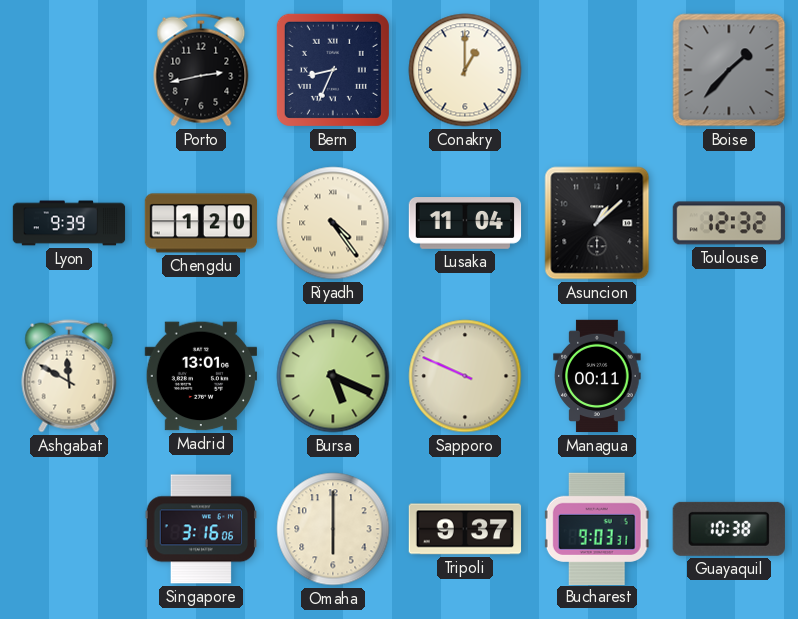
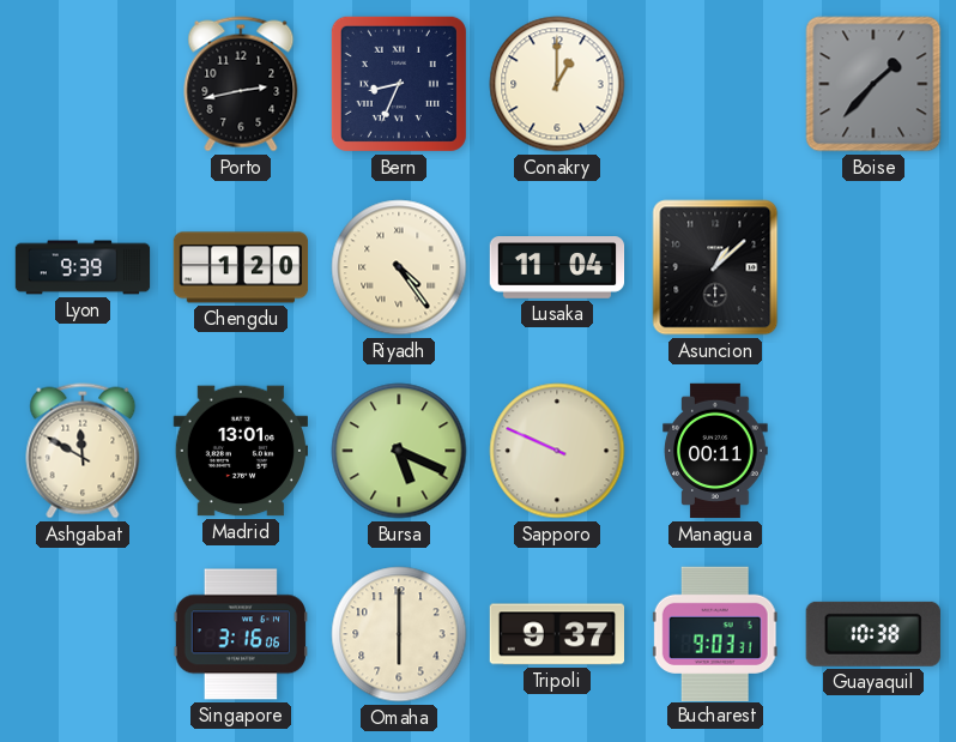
Toulouse: 12:32 -> none
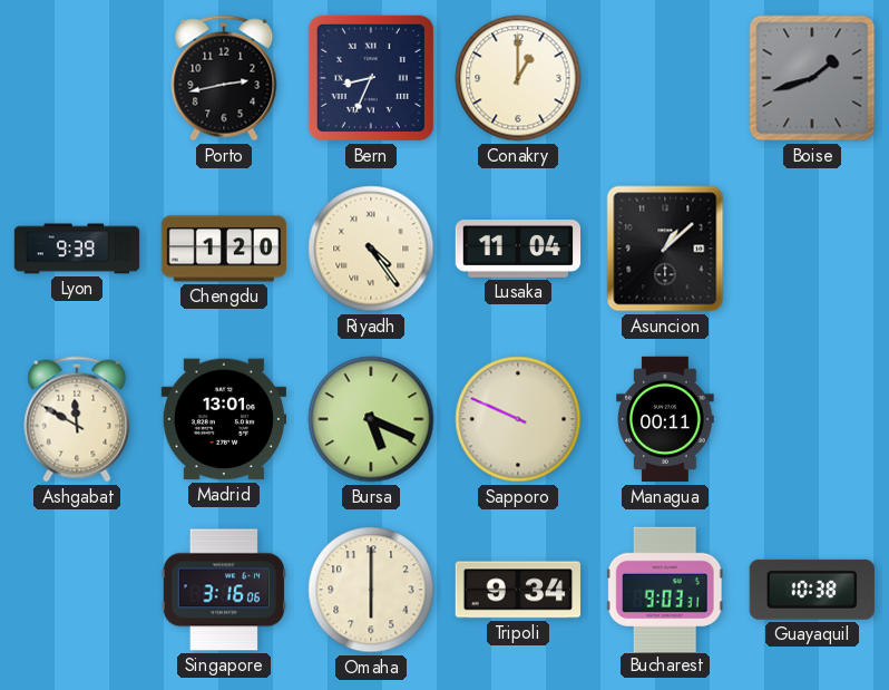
Boise: 1:37 -> 1:42
Tripoli: 9:37 -> 9:34
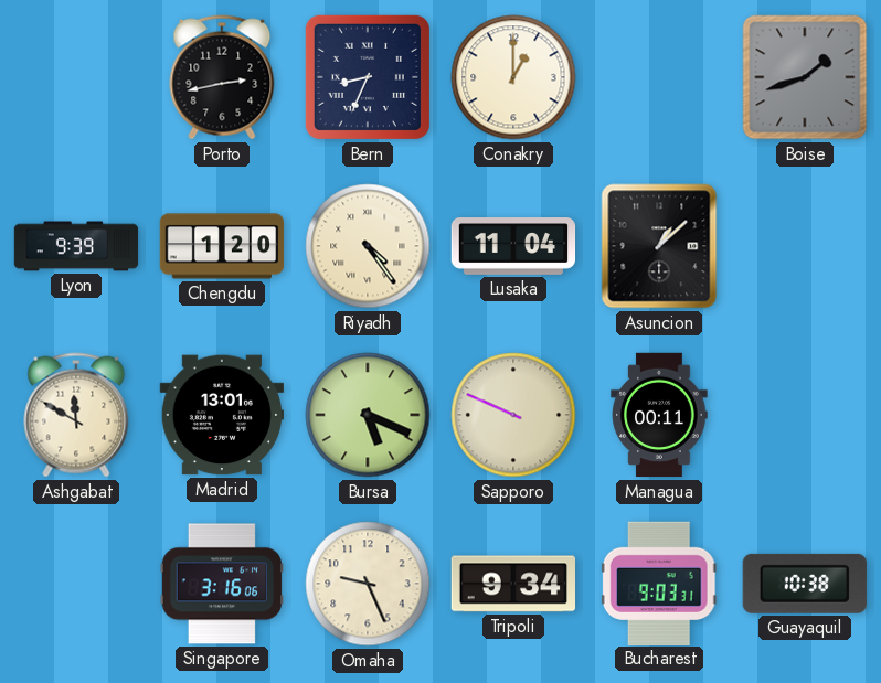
Omaha: 6:00 -> 9:26
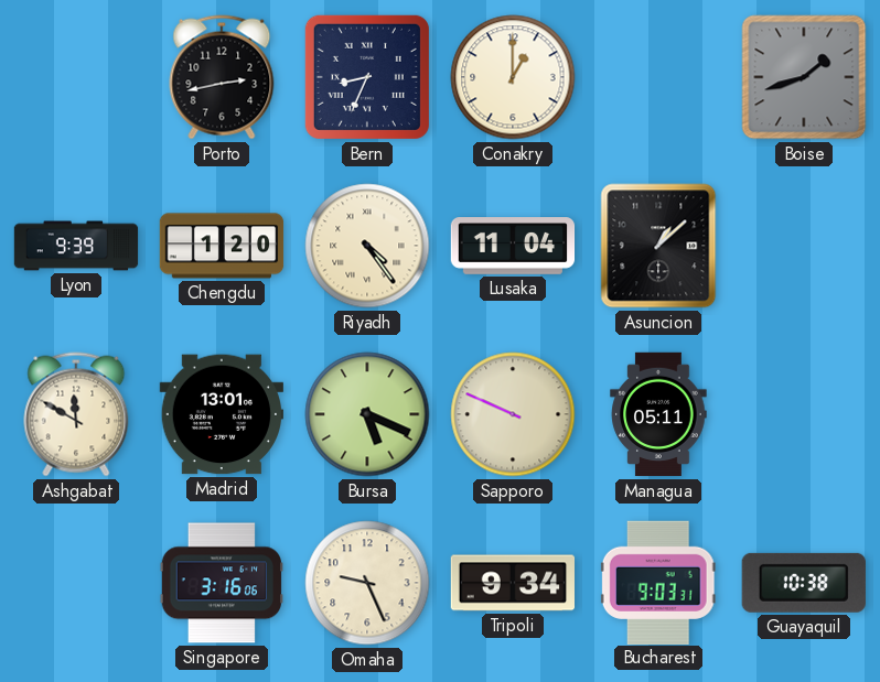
Managua: 00:11 -> 05:11
